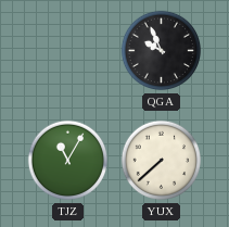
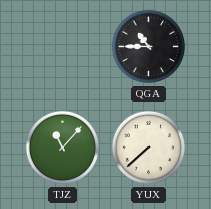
QGA: 9:56 -> 10:45
TJZ: 11:05 -> 11:07
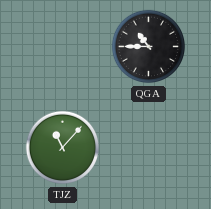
YUX: 7:38 -> none
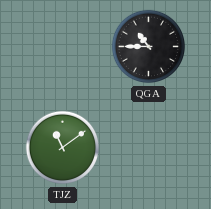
TJZ: 11:07 -> 11:09
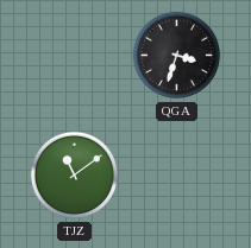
QGA: 10:45 -> 3:33
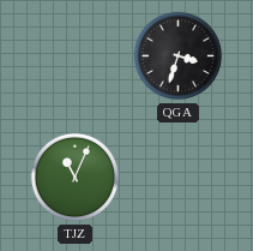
TJZ: 11:09 -> 11:04
